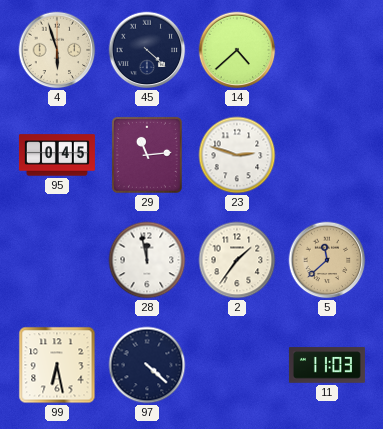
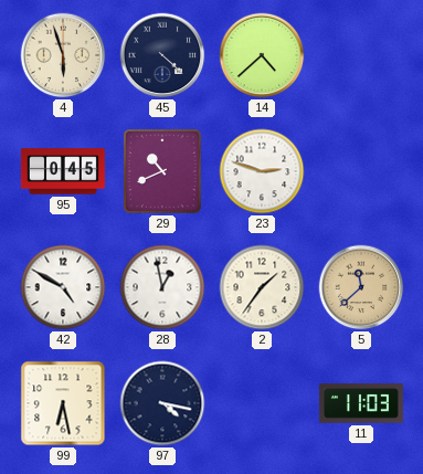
29: 11:14 -> 10:41
42: none -> 4:50
28: 11:58 -> 12:58
97: 4:22 -> 4:17
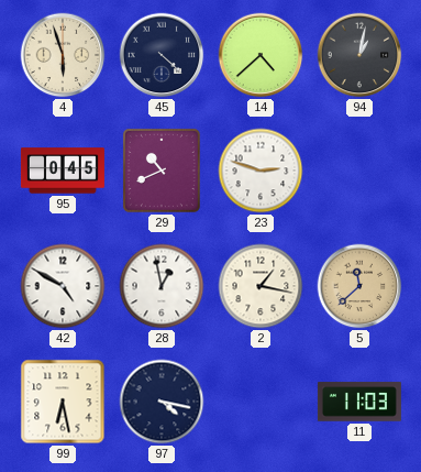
94: none -> 1:02
2: 1:36 -> 1:17
